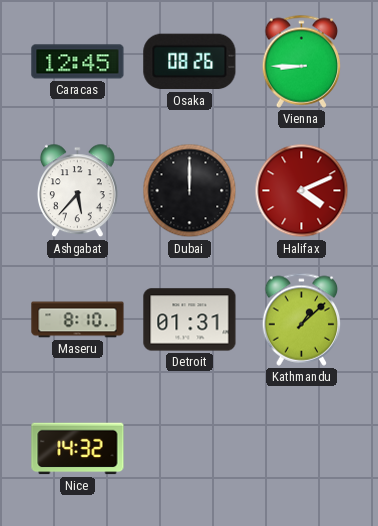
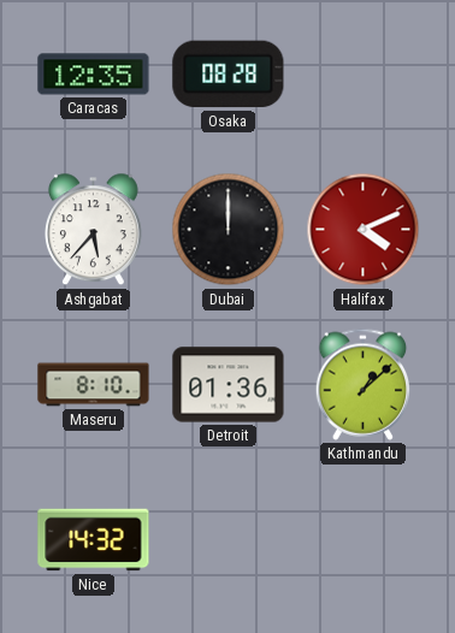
Caracas: 12:45 -> 12:35
Osaka: 08:26 -> 08:28
Vienna: 8:45 -> none
Detroit: 01:31 -> 01:36
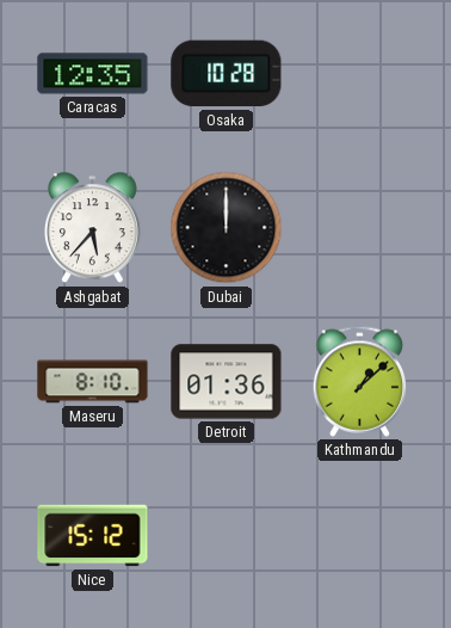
Osaka: 08:28 -> 10:28
Halifax: 4:11 -> none
Nice: 14:32 -> 15:12
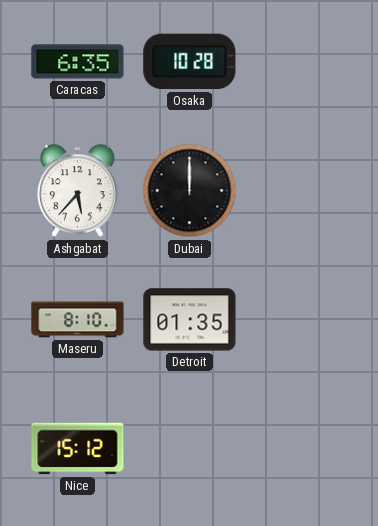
Caracas: 12:35 -> 6:35
Detroit: 01:36 -> 01:35
Kathmandu: 1:08 -> none
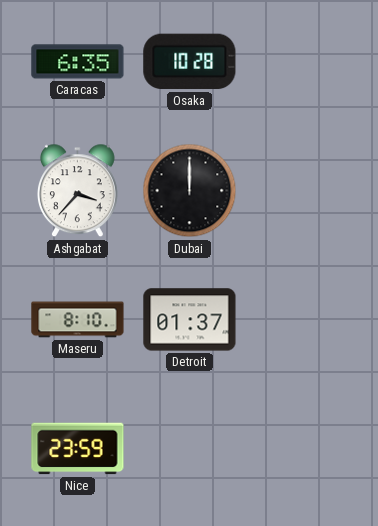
Ashgabat: 5:37 -> 3:37
Detroit: 01:35 -> 01:37
Nice: 15:12 -> 23:59
